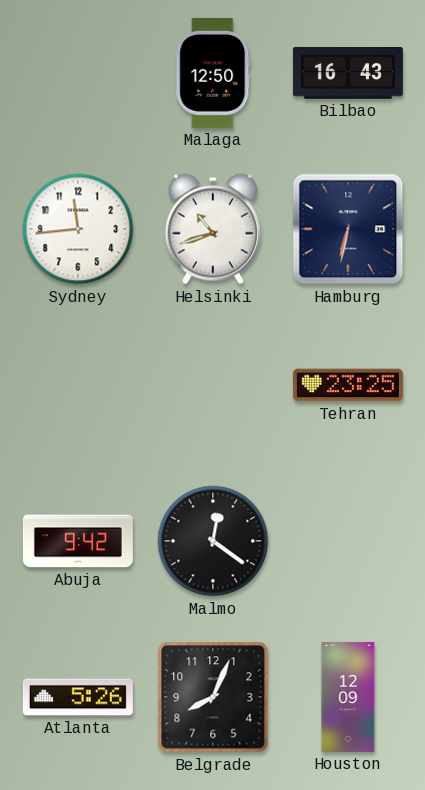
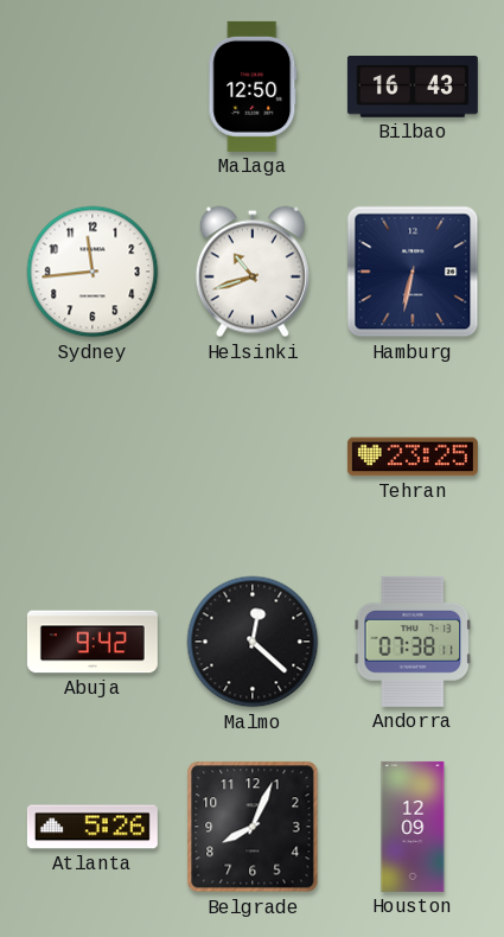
Malmo: 12:21 -> 12:22
Andorra: none -> 07:38
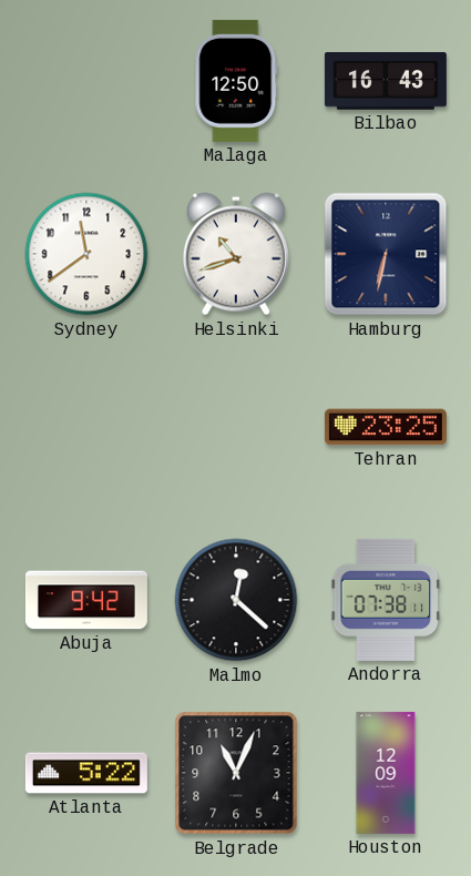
Sydney: 11:44 -> 11:39
Atlanta: 5:26 -> 5:22
Belgrade: 8:04 -> 11:04
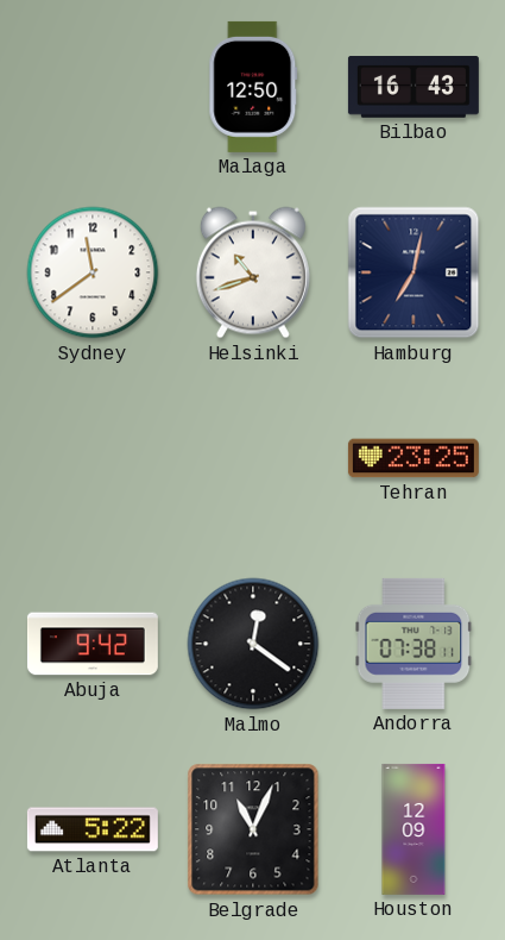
Hamburg: 6:32 -> 7:02
Malmo: 12:22 -> 12:21
